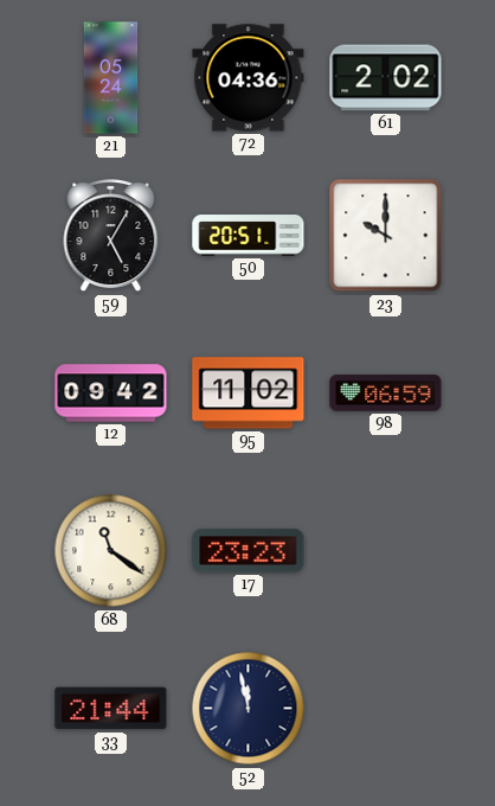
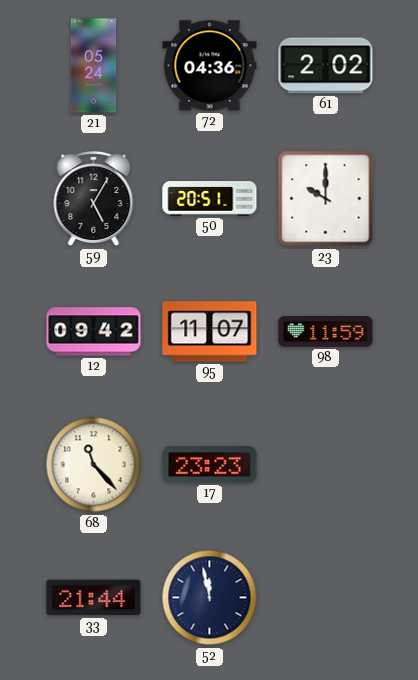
95: 11:02 -> 11:07
98: 06:59 -> 11:59
68: 11:21 -> 11:23
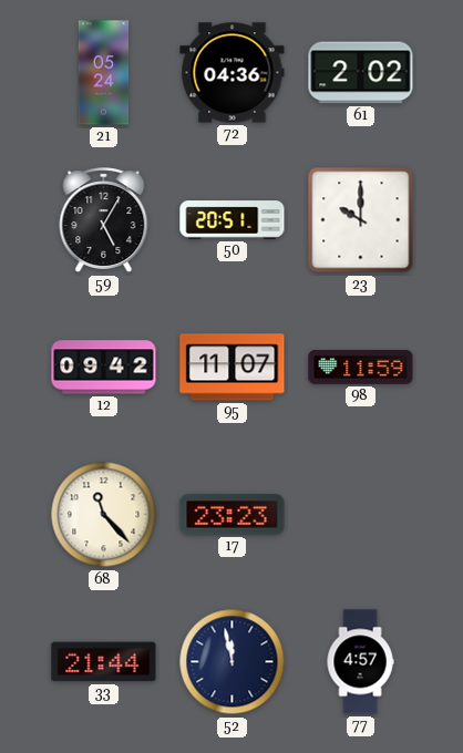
77: none -> 4:57
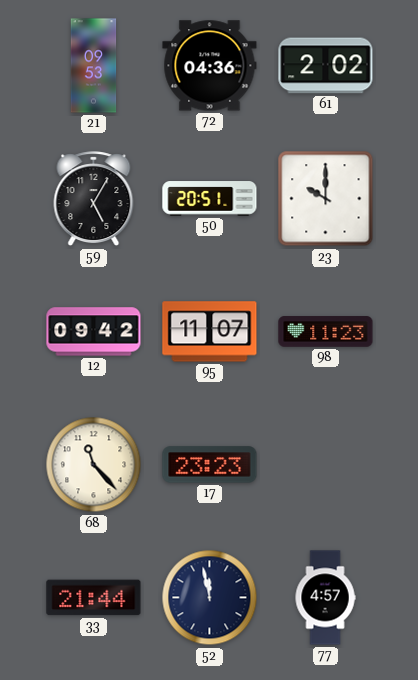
21: 05:24 -> 09:53
98: 11:59 -> 11:23
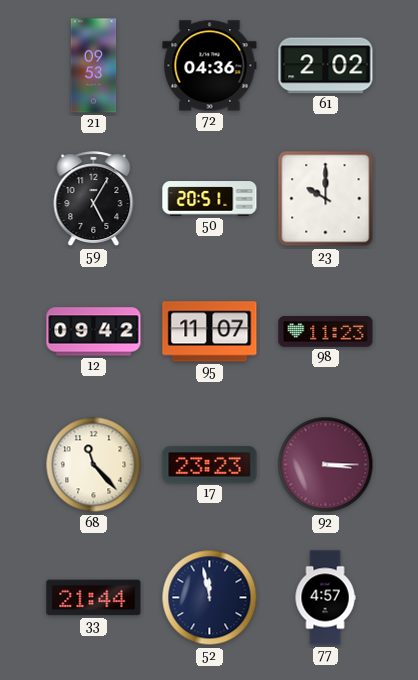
92: none -> 3:15
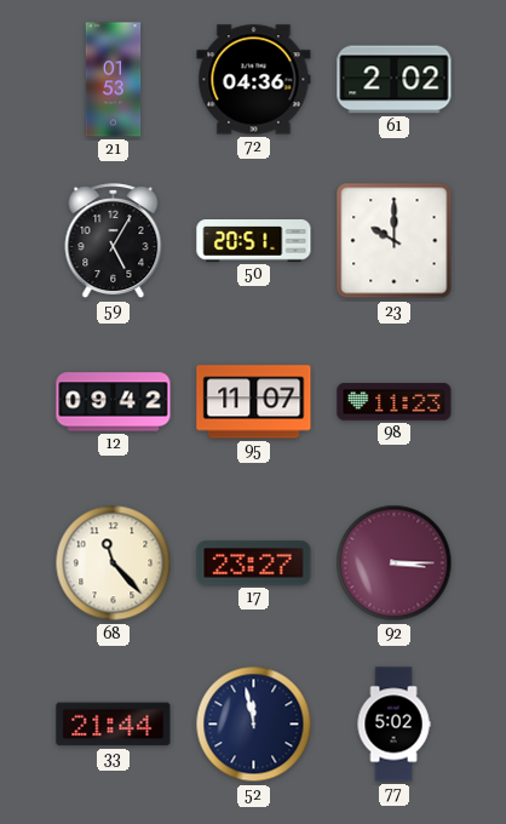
21: 09:53 -> 01:53
17: 23:23 -> 23:27
77: 4:57 -> 5:02
